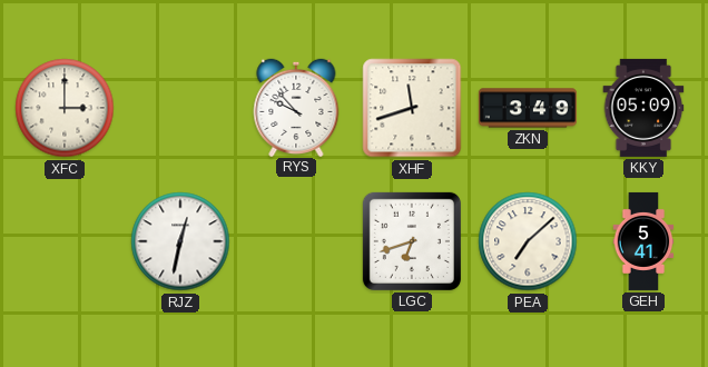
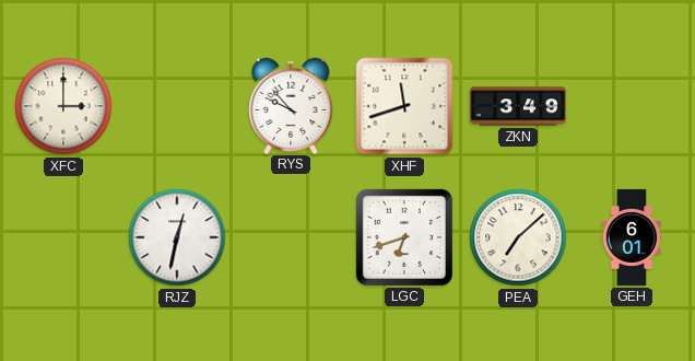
KKY: 05:09 -> none
GEH: 5:41 -> 6:01
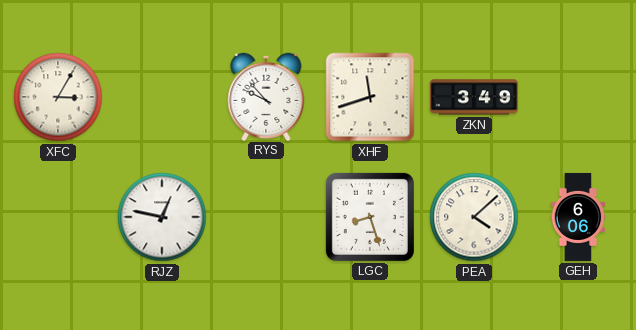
XFC: 3:00 -> 3:05
RJZ: 12:32 -> 12:47
LGC: 6:42 -> 8:27
PEA: 7:08 -> 4:08
GEH: 6:01 -> 6:06
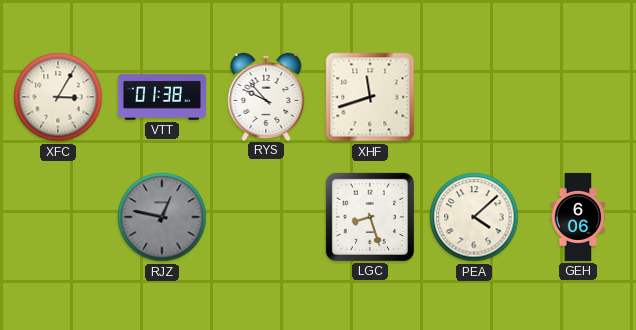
VTT: none -> 01:38
ZKN: 3:49 -> none
RJZ dial: white -> grey
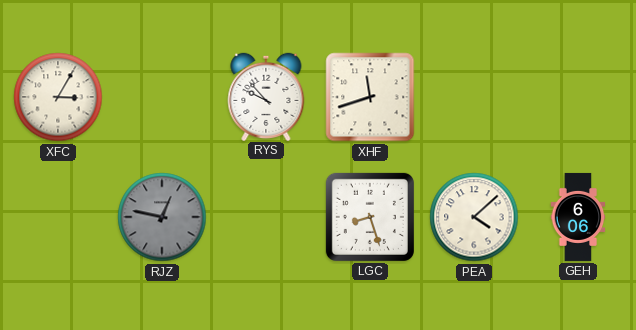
VTT: 01:38 -> none
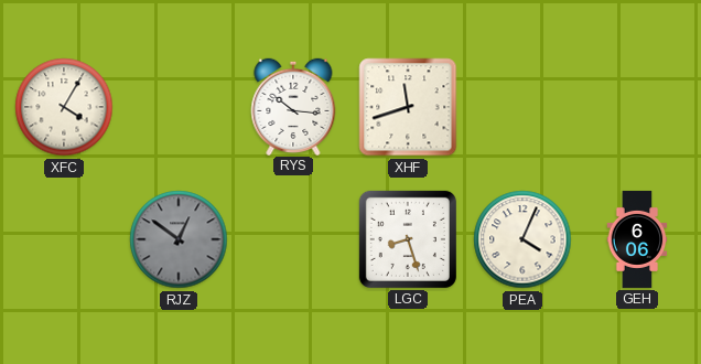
XFC: 3:05 -> 4:05
RYS: 9:53 -> 10:16
RJZ: 12:47 -> 12:51
PEA: 4:08 -> 4:04
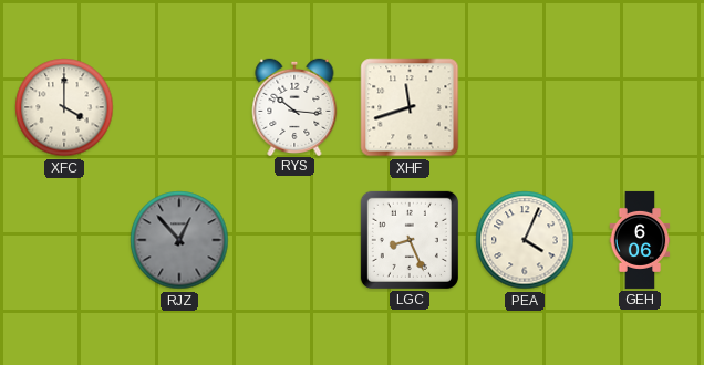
XFC: 4:05 -> 4:00
RJZ: 12:51 -> 12:53
LGC: 8:27 -> 8:26
